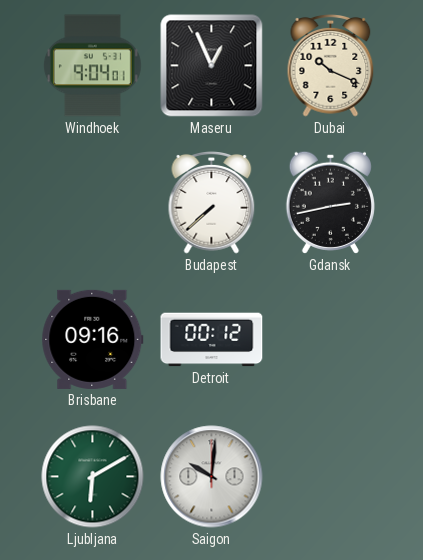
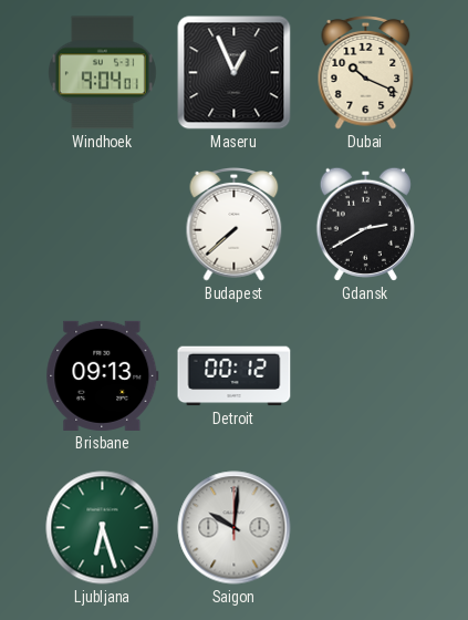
Gdansk: 2:43 -> 2:40
Brisbane: 09:16 -> 09:13
Ljubljana: 6:10 -> 6:27
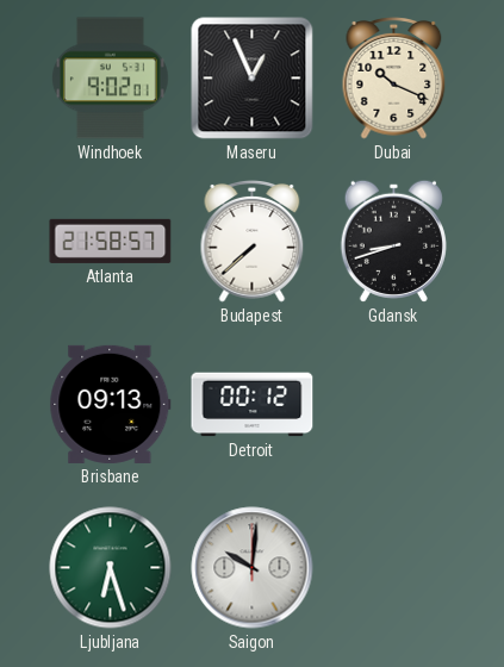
Windhoek: 9:04 -> 9:02
Atlanta: none -> 21:58
Gdansk: 2:40 -> 8:42
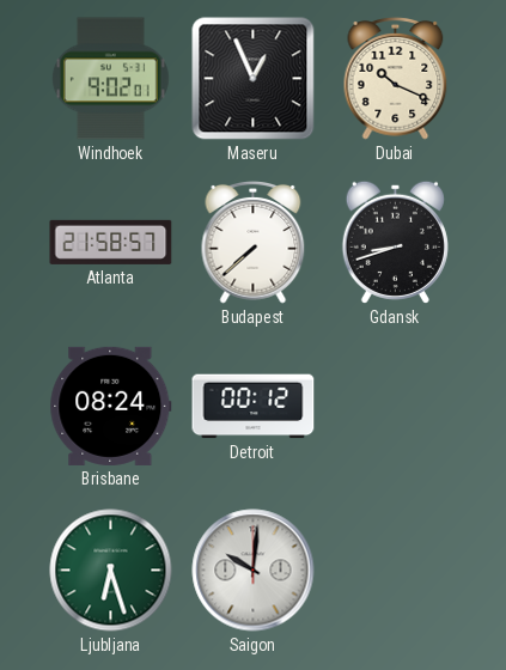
Brisbane: 09:13 -> 08:24
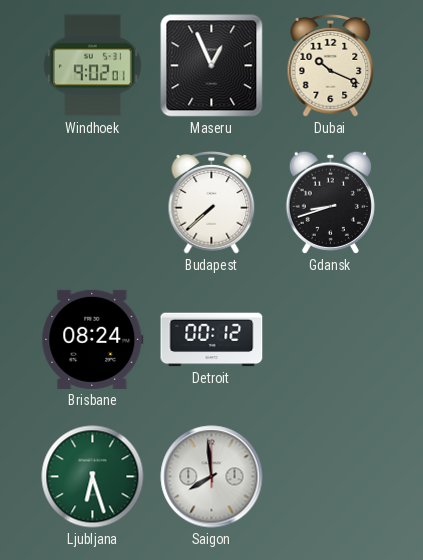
Atlanta: 21:58 -> none
Saigon: 10:01 -> 7:59
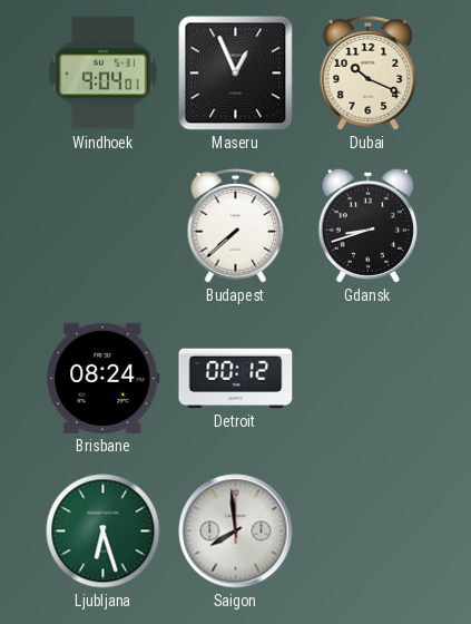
Windhoek: 9:02 -> 9:04
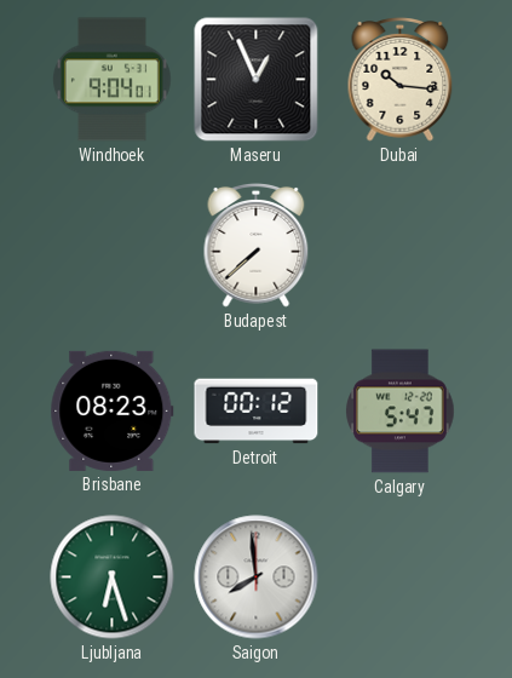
Dubai: 10:19 -> 10:16
Gdansk: 8:42 -> none
Brisbane: 08:24 -> 08:23
Calgary: none -> 5:47
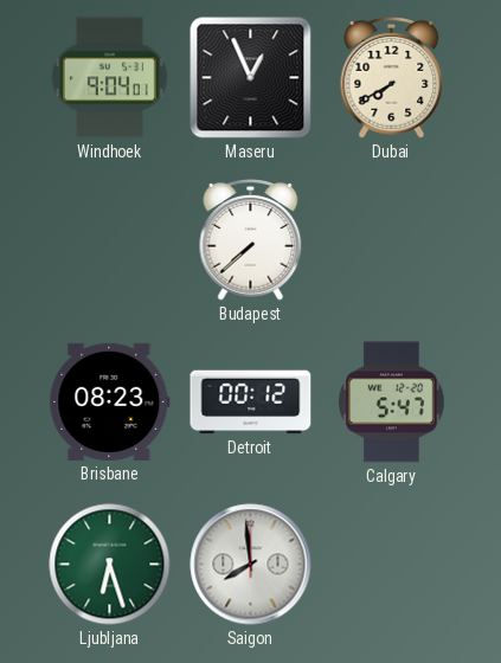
Dubai: 10:16 -> 7:40
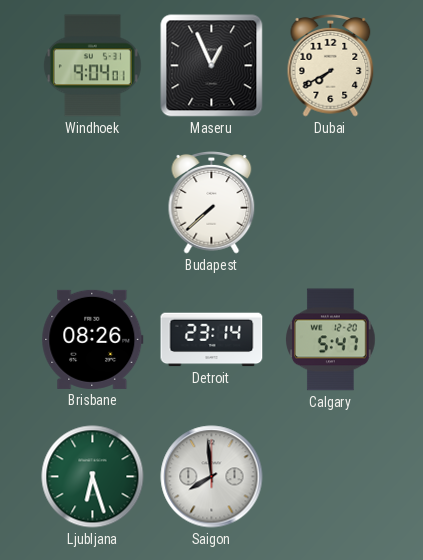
Brisbane: 08:23 -> 08:26
Detroit: 00:12 -> 23:14
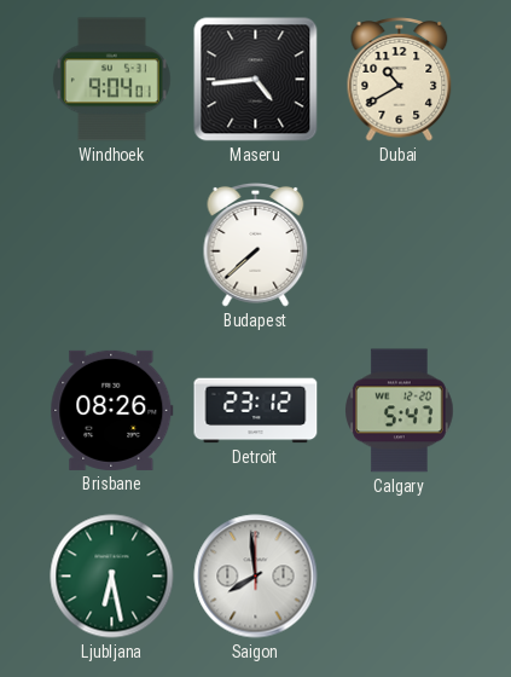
Maseru: 12:56 -> 4:44
Dubai: 7:40 -> 10:40
Detroit: 23:14 -> 23:12
Ljubljana: 6:27 -> 6:28
